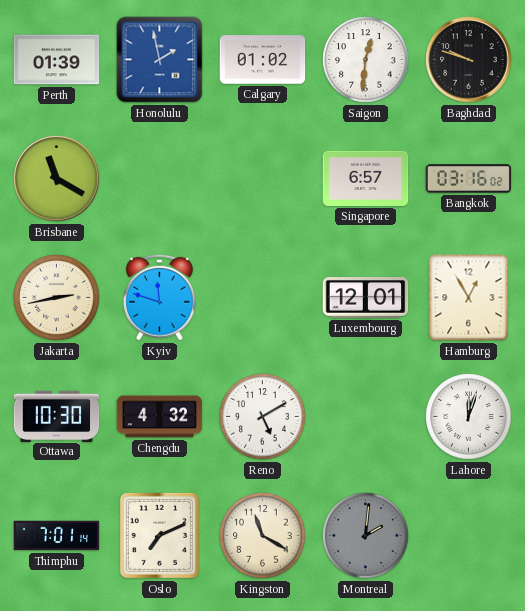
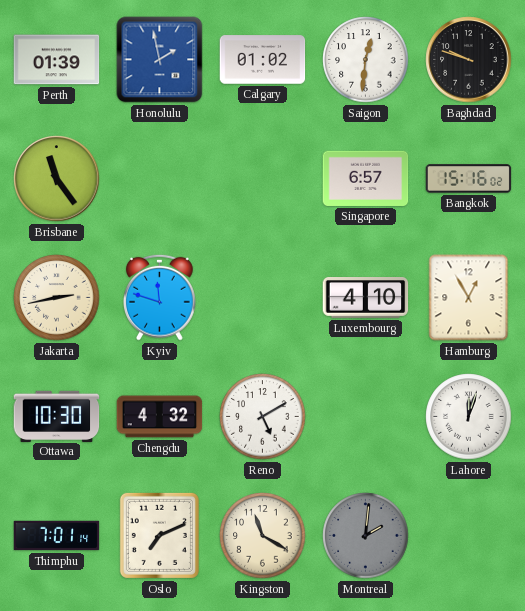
Brisbane: 11:20 -> 11:24
Bangkok: 03:16 -> 15:16
Luxembourg: 12:01 -> 4:10
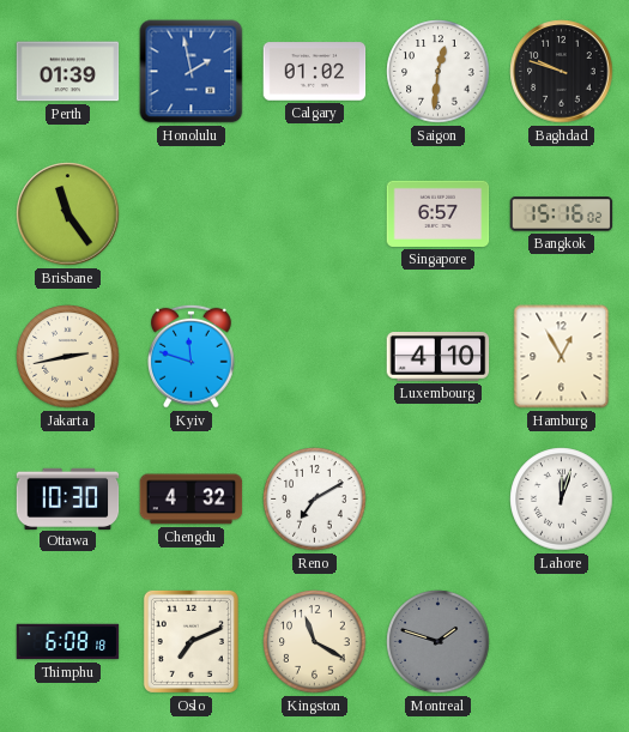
Reno: 5:10 -> 7:10
Thimphu: 7:01 -> 6:08
Montreal: 2:01 -> 1:48
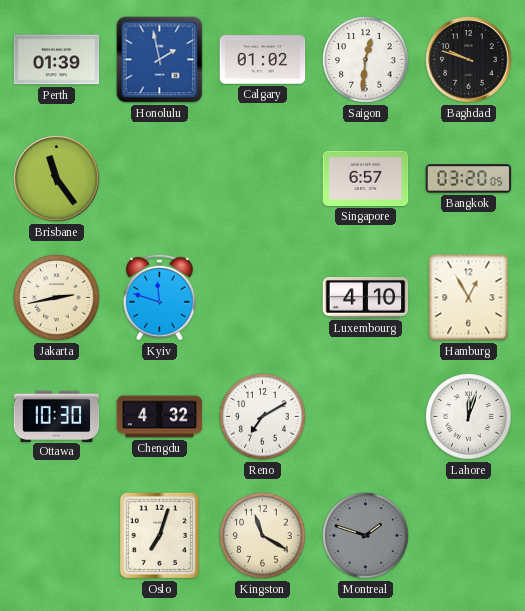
Bangkok: 15:16 -> 03:20
Thimphu: 6:08 -> none
Oslo: 7:11 -> 7:03
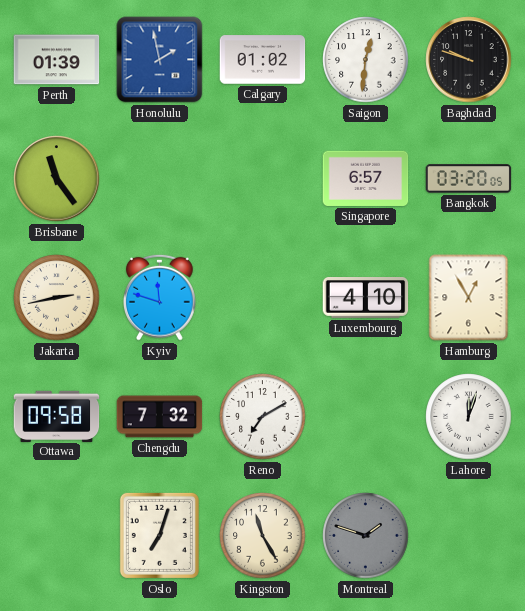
Ottawa: 10:30 -> 09:58
Chengdu: 4:32 -> 7:32
Kingston: 11:20 -> 11:25
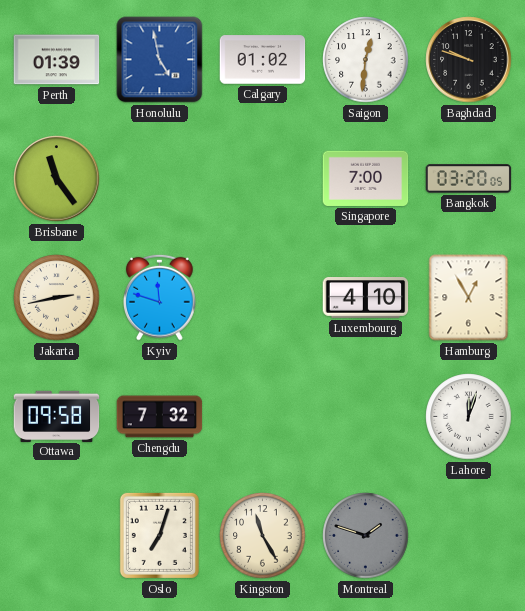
Honolulu: 1:58 -> 4:58
Singapore: 6:57 -> 7:00
Reno: 7:10 -> none
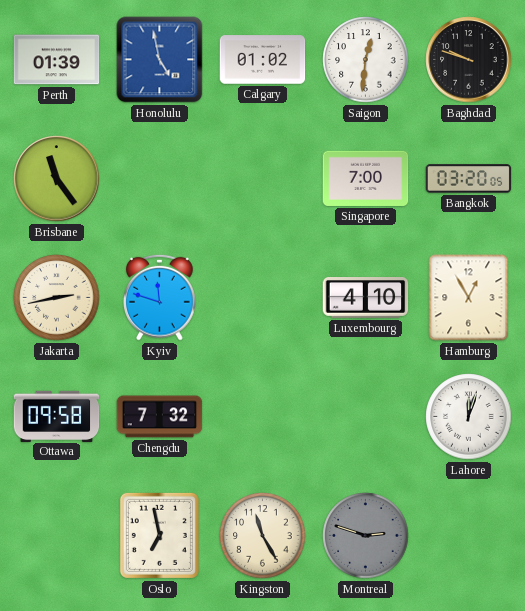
Oslo: 7:03 -> 6:58
Montreal: 1:48 -> 2:48
